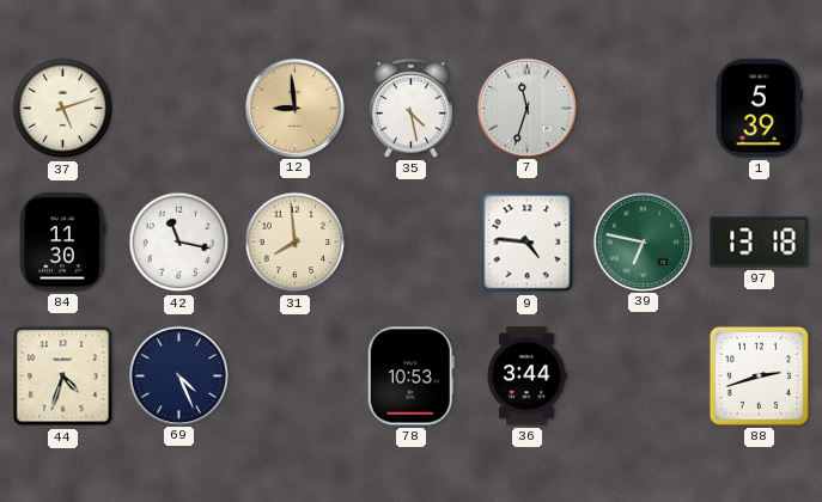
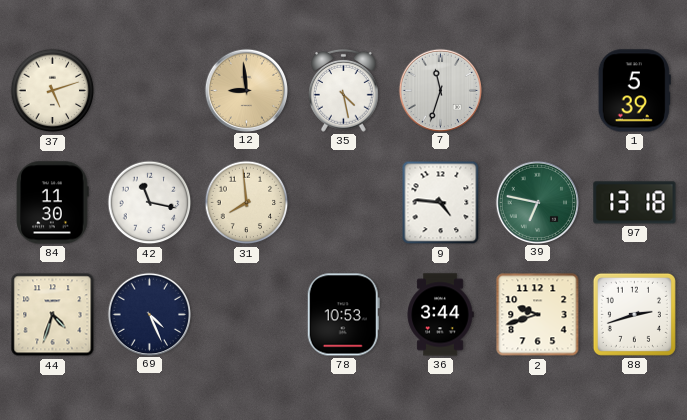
2: none -> 9:42
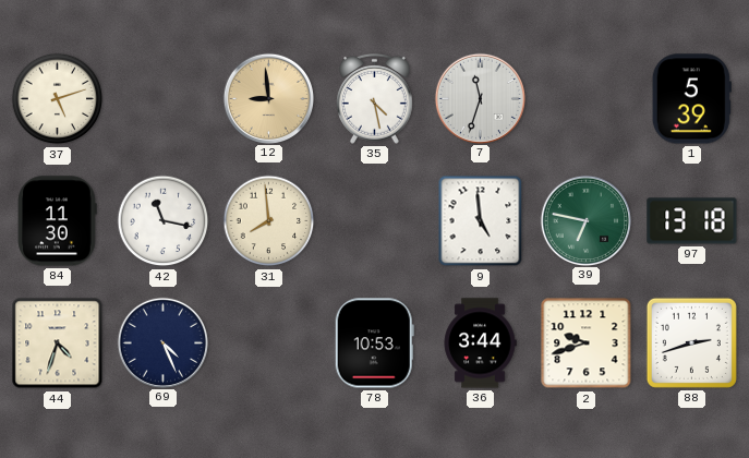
9: 4:46 -> 4:59
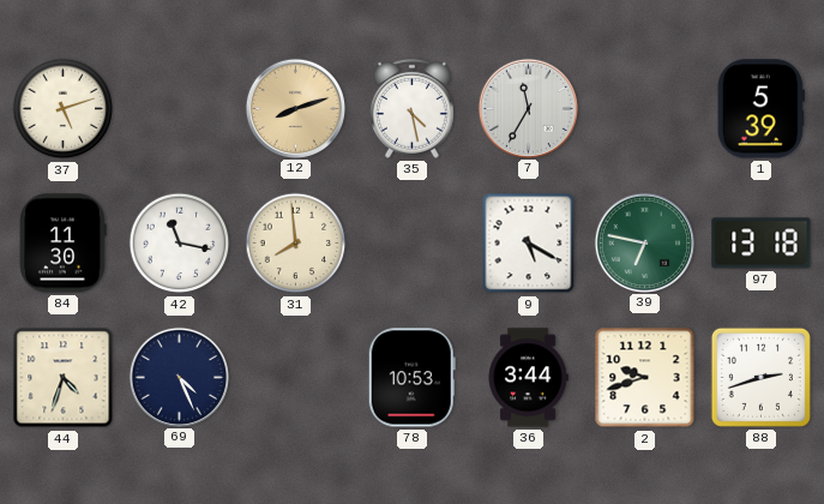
12: 8:59 -> 8:12
7: 11:33 -> 11:35
9: 4:59 -> 5:20
